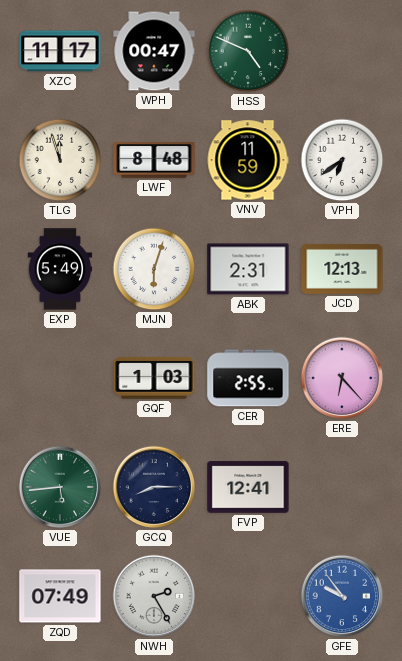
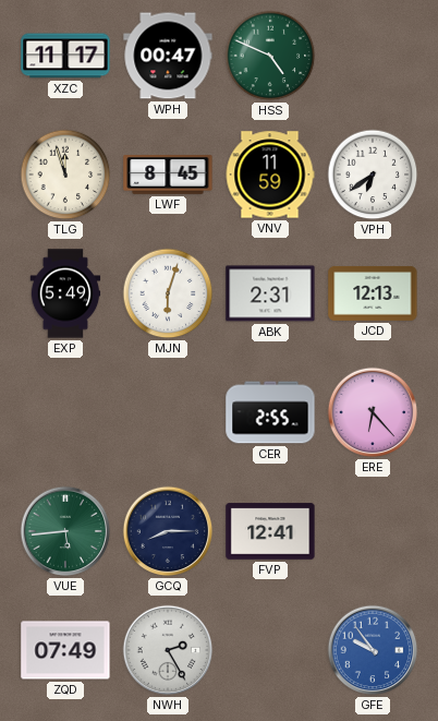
LWF: 8:48 -> 8:45
GQF: 1:03 -> none
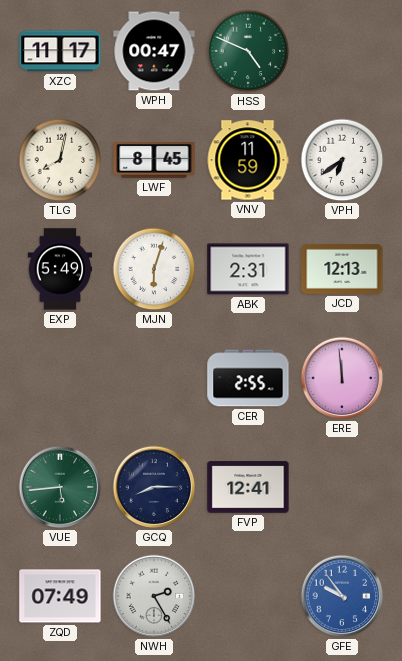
TLG: 11:57 -> 8:02
ERE: 6:23 -> 11:59
